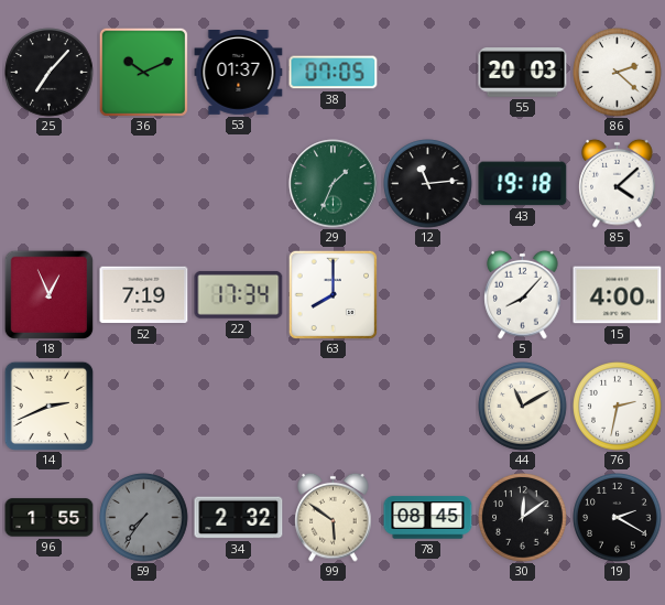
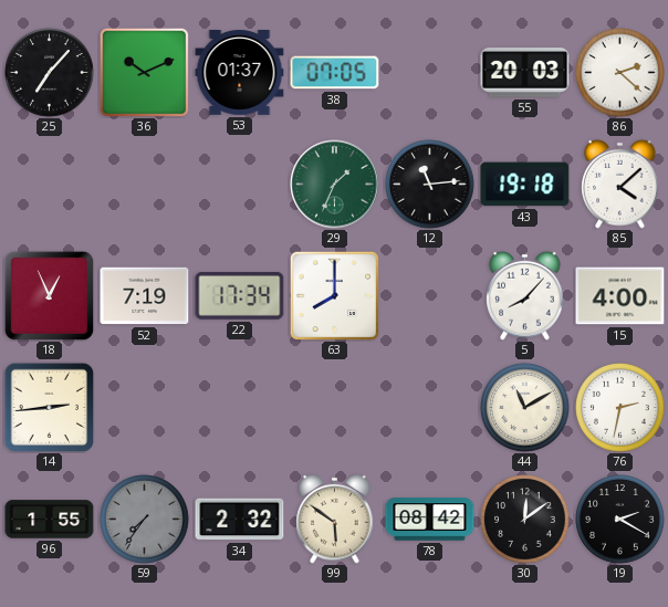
14: 2:41 -> 2:44
78: 08:45 -> 08:42
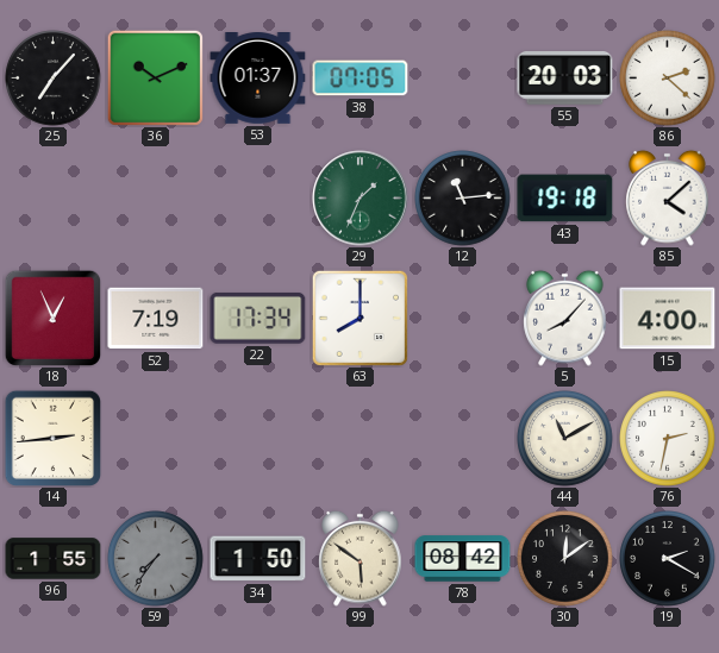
34: 2:32 -> 1:50
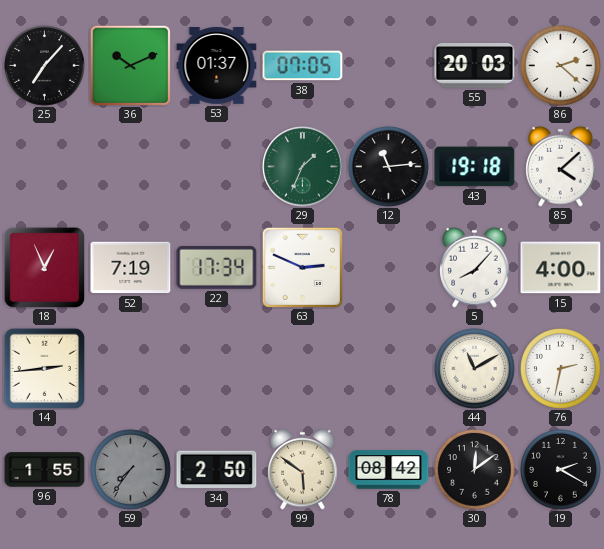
63: 8:00 -> 2:49
34: 1:50 -> 2:50
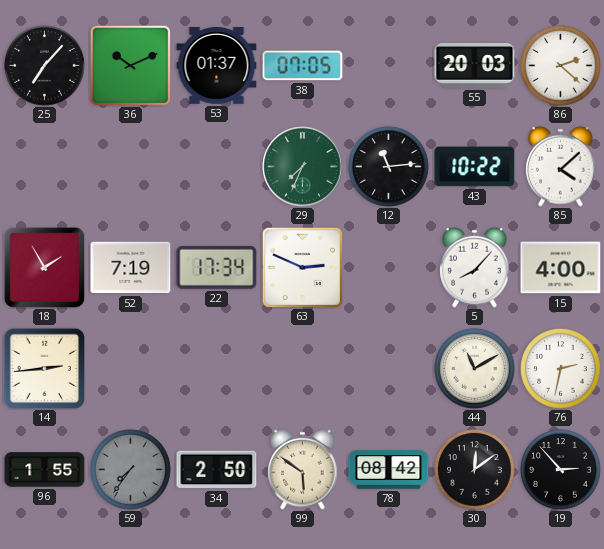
29: 1:34 -> 7:34
43: 19:18 -> 10:22
18: 12:56 -> 1:55
19: 2:20 -> 2:53
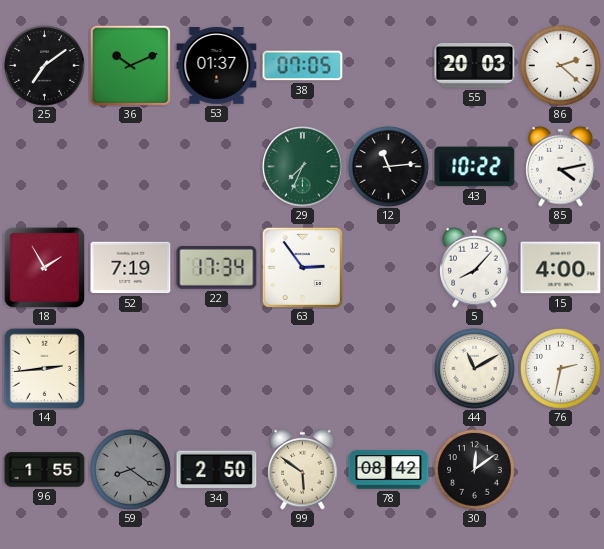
25: 7:07 -> 7:09
85: 4:08 -> 4:13
63: 2:49 -> 2:54
59: 7:36 -> 8:21
19: 2:53 -> none
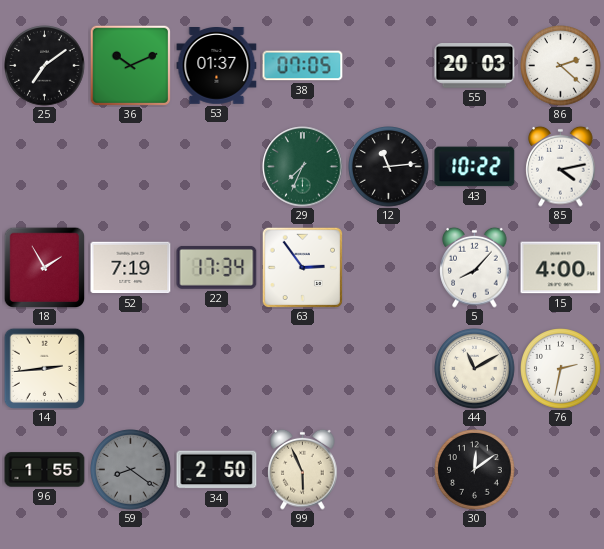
99: 5:51 -> 5:56
78: 08:42 -> none
